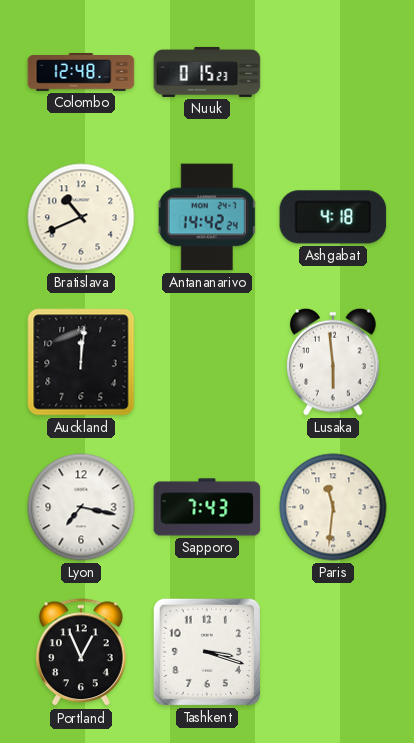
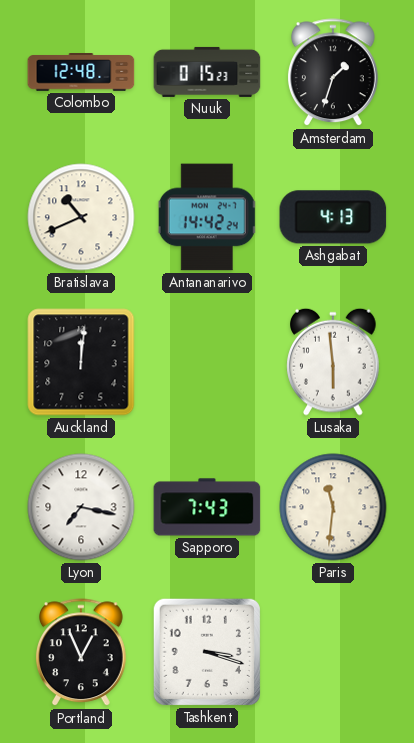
Amsterdam: none -> 1:33
Ashgabat: 4:18 -> 4:13
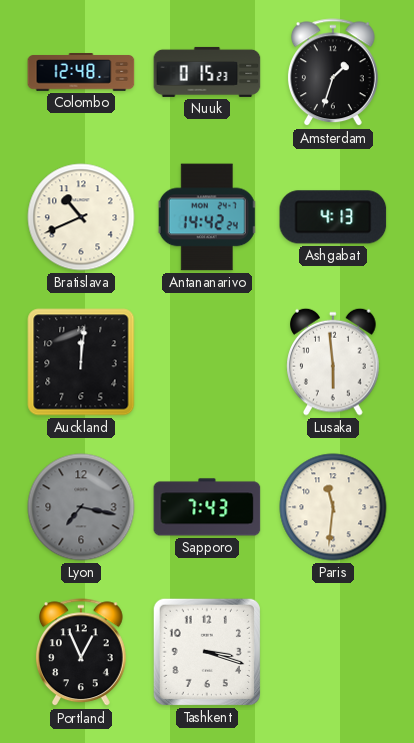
Lyon dial: white -> grey
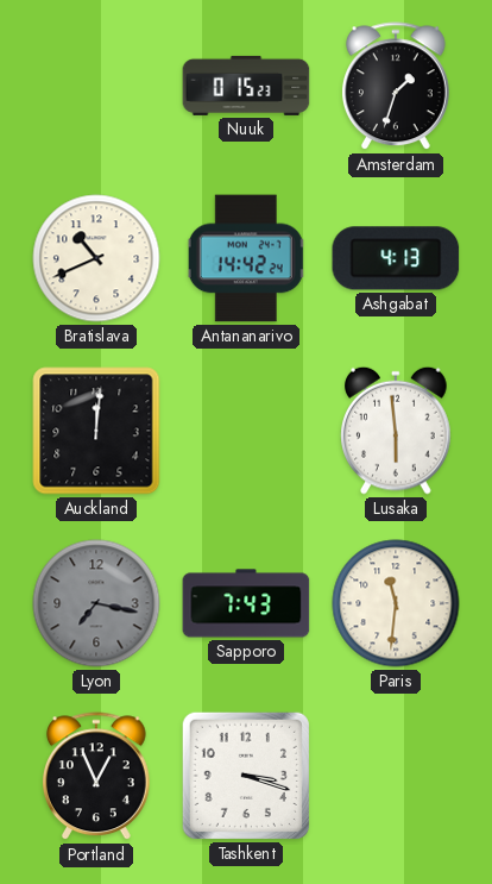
Colombo: 12:48 -> none
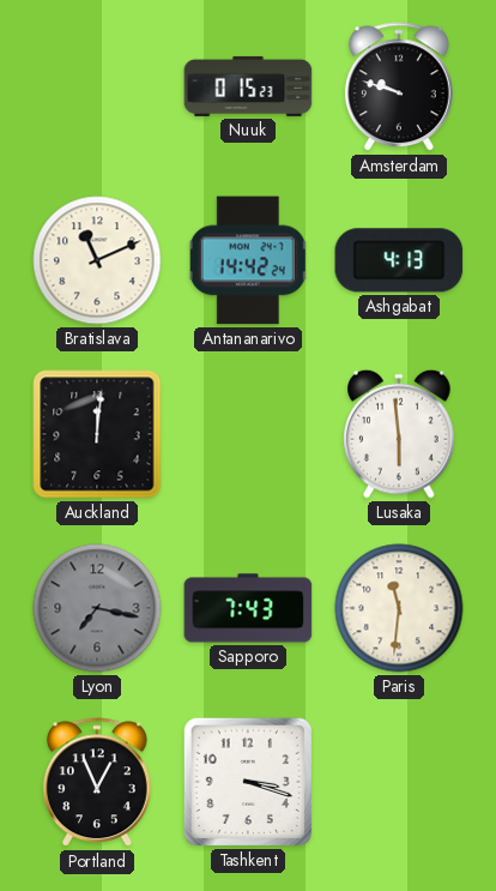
Amsterdam: 1:33 -> 9:48
Bratislava: 10:41 -> 11:11
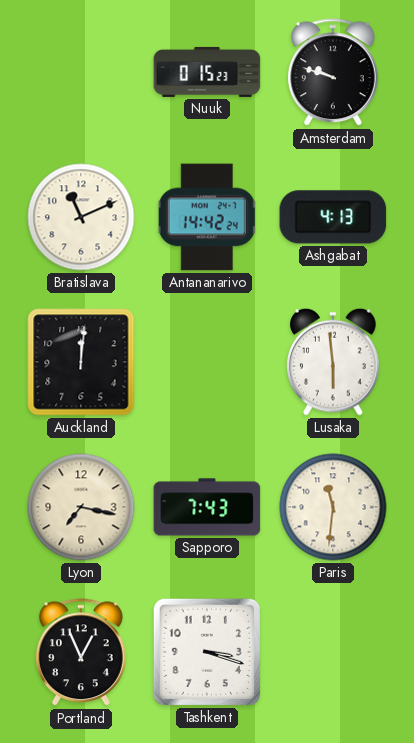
Lyon dial: grey -> cream
